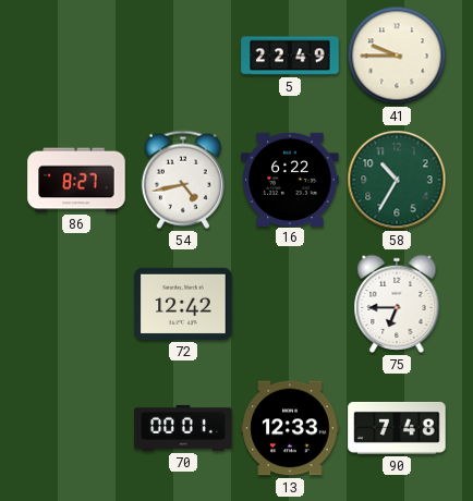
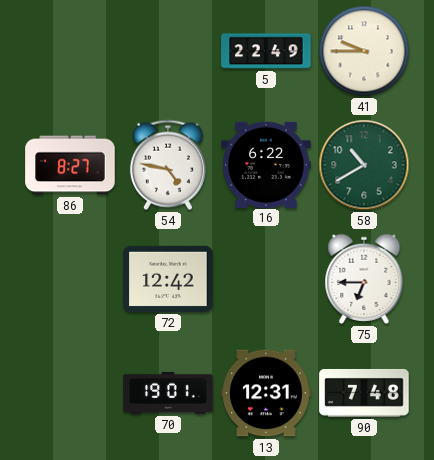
54: 4:43 -> 4:47
58: 10:35 -> 10:40
70: 00:01 -> 19:01
13: 12:33 -> 12:31
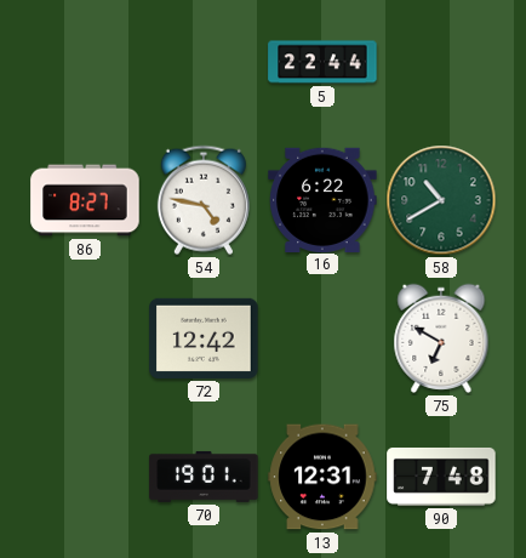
5: 22:49 -> 22:44
41: 9:45 -> none
75: 6:45 -> 6:50
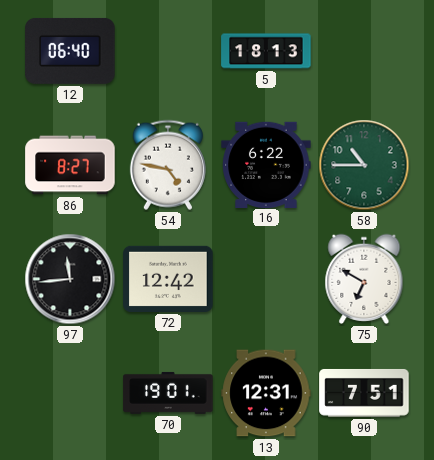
12: none -> 06:40
5: 22:44 -> 18:13
58: 10:40 -> 10:45
97: none -> 11:44
90: 7:48 -> 7:51
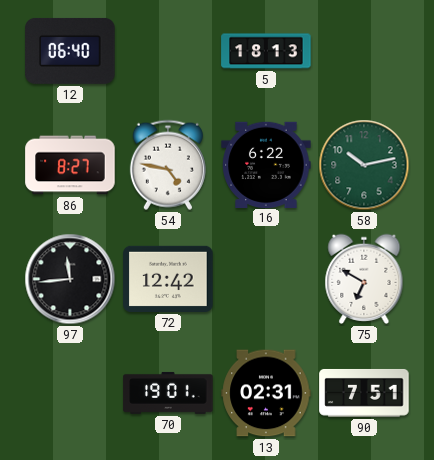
58: 10:45 -> 10:13
13: 12:31 -> 02:31
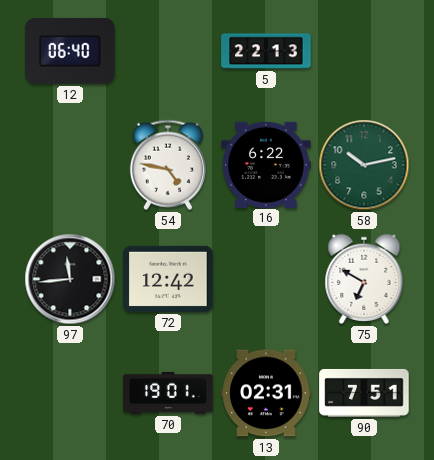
5: 18:13 -> 22:13
86: 8:27 -> none
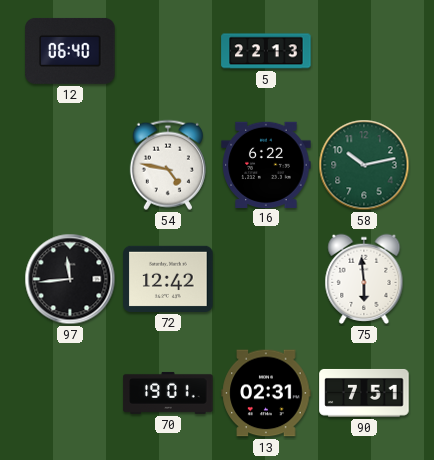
75: 6:50 -> 5:59
